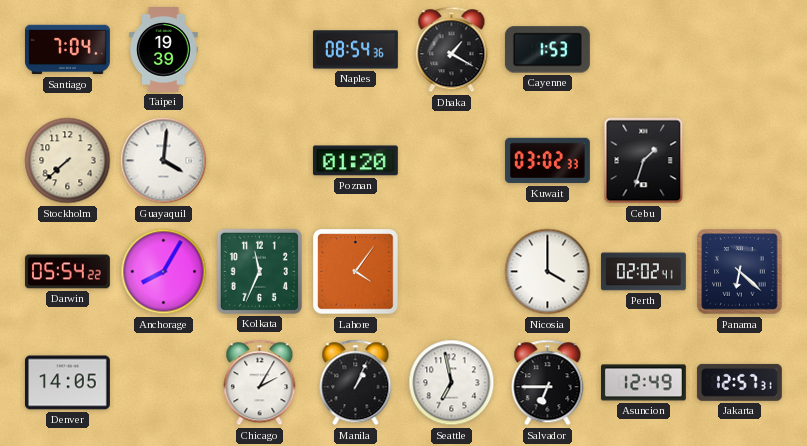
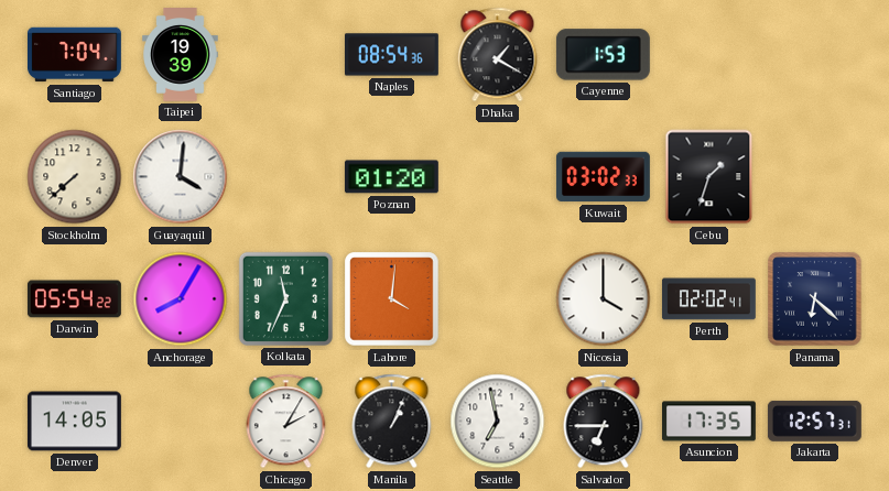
Lahore: 4:06 -> 4:01
Asuncion: 12:49 -> 17:35
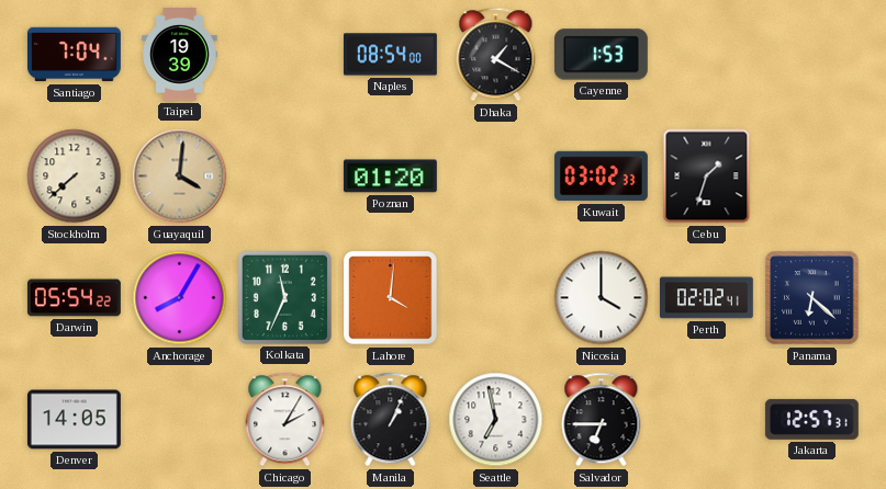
Naples: 08:54:36 -> 08:54:00
Guayaquil dial: white -> champagne
Asuncion: 17:35 -> none
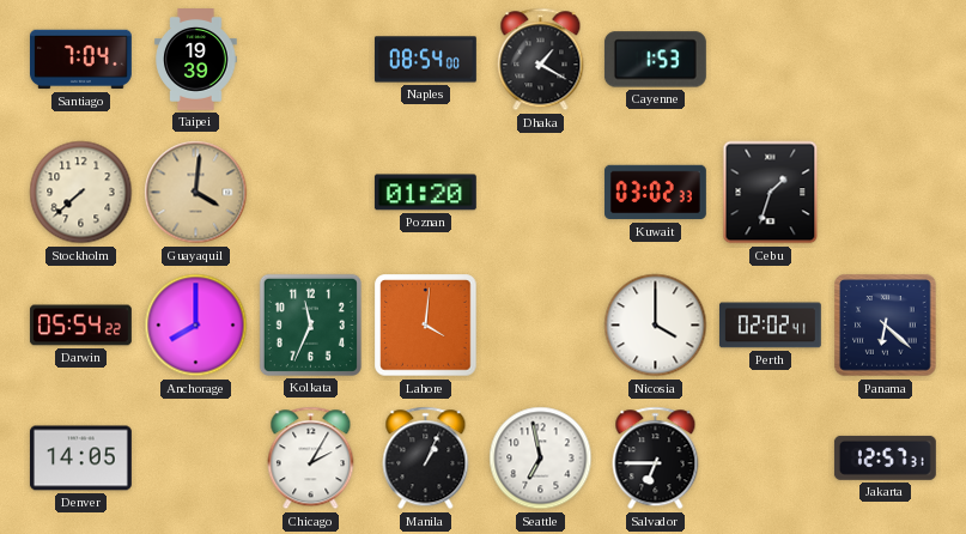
Anchorage: 8:05 -> 8:00
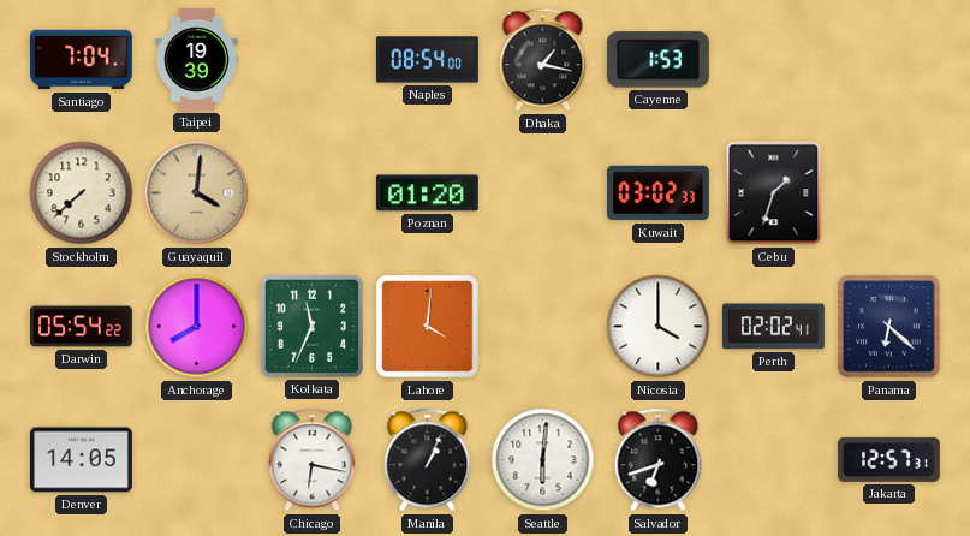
Dhaka: 1:20 -> 1:17
Chicago: 2:05 -> 6:17
Seattle: 6:58 -> 6:01
Salvador: 6:45 -> 6:42
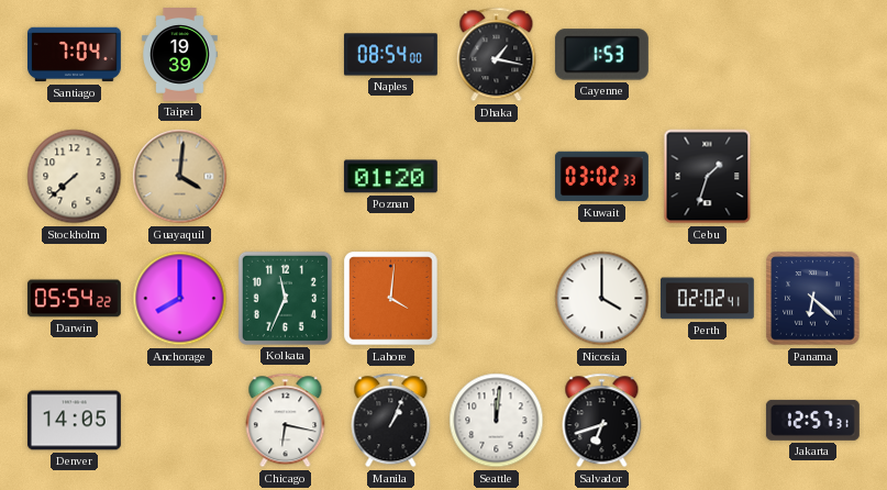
Seattle: 6:01 -> 12:01
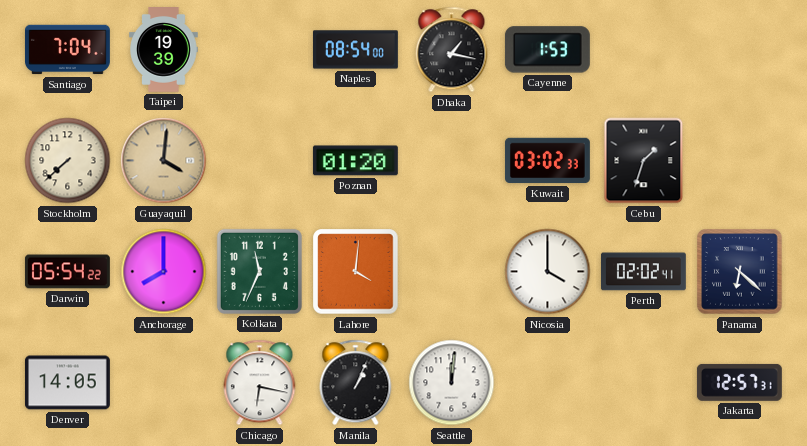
Salvador: 6:42 -> none
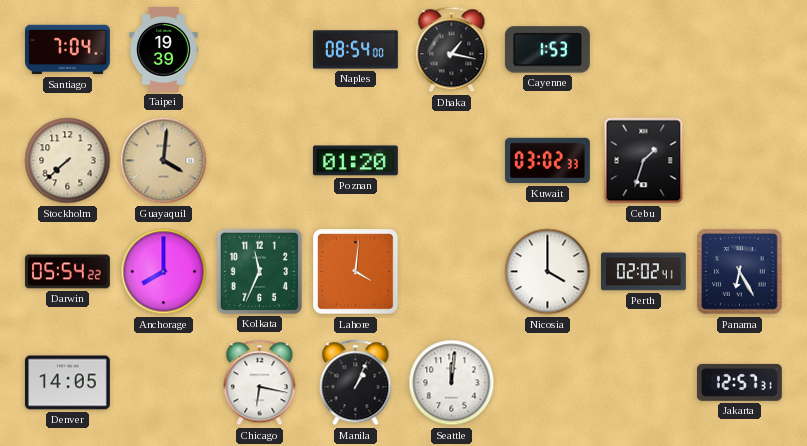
Panama: 6:22 -> 6:25
